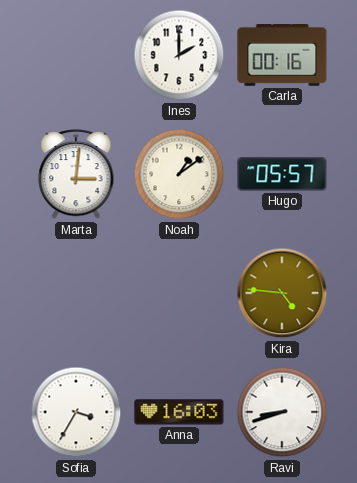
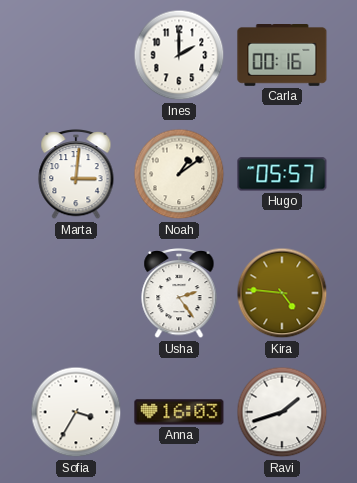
Usha: none -> 2:24
Ravi: 8:42 -> 1:42
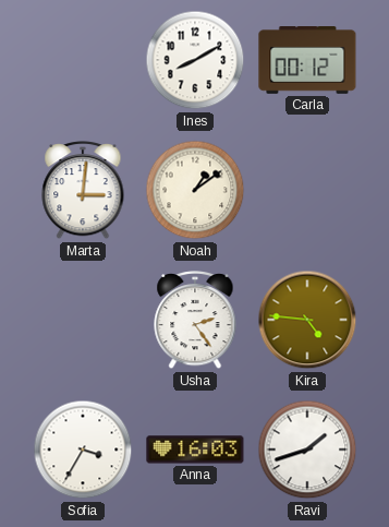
Ines: 2:00 -> 8:10
Carla: 00:16 -> 00:12
Hugo: 05:57 -> none
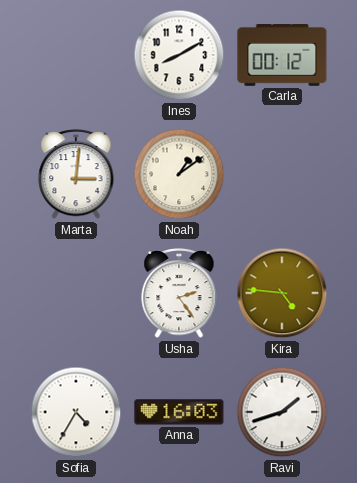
Sofia: 3:35 -> 4:35
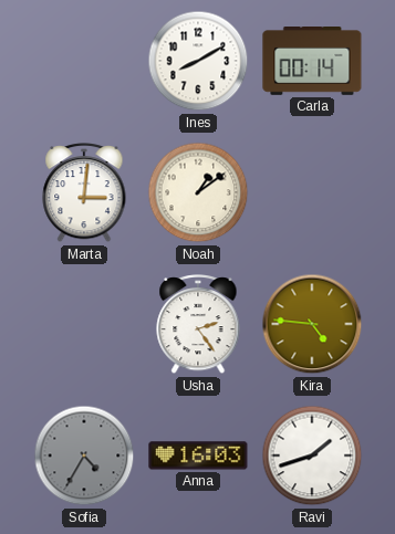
Carla: 00:12 -> 00:14
Sofia dial: white -> grey
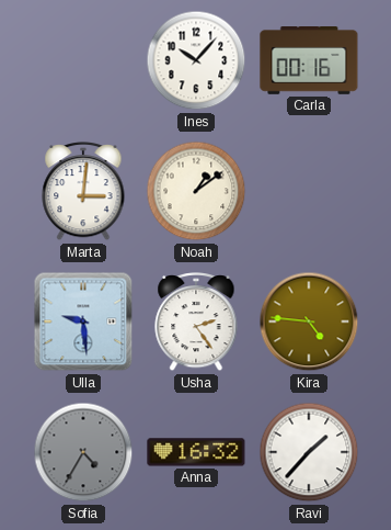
Ines: 8:10 -> 10:07
Carla: 00:14 -> 00:16
Ulla: none -> 9:29
Anna: 16:03 -> 16:32
Ravi: 1:42 -> 1:37
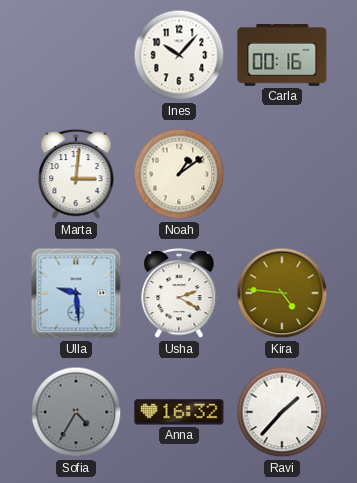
Usha: 2:24 -> 2:20
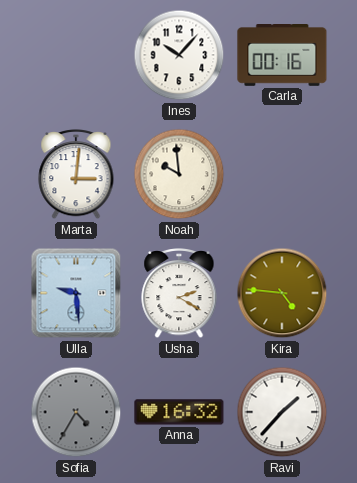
Noah: 1:09 -> 9:59
